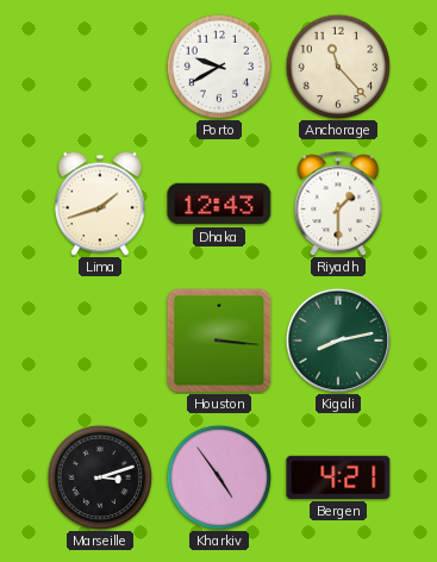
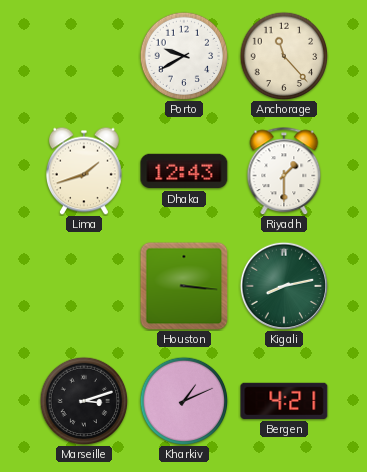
Kharkiv: 4:54 -> 1:11
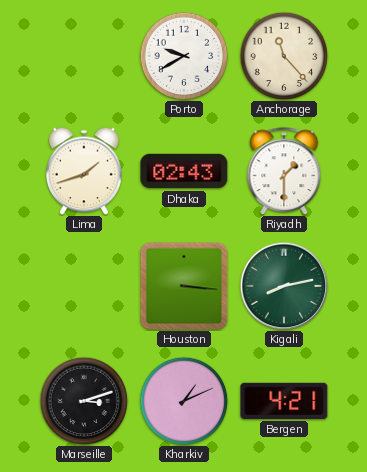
Dhaka: 12:43 -> 02:43
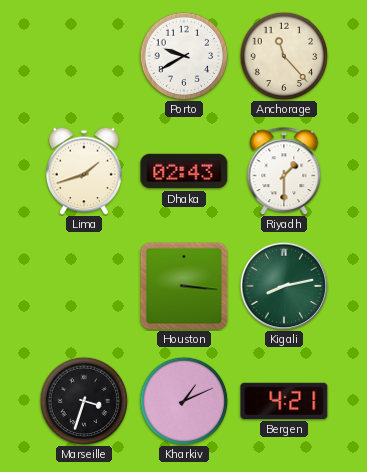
Marseille: 3:12 -> 3:33
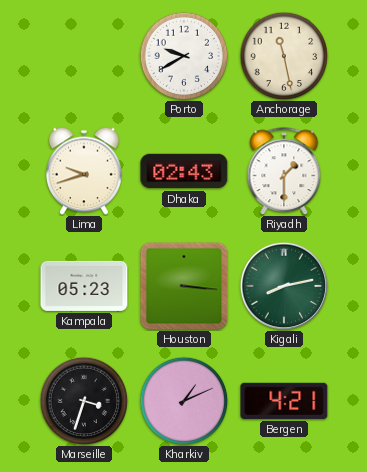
Anchorage: 11:23 -> 11:28
Lima: 1:42 -> 9:42
Kampala: none -> 05:23
